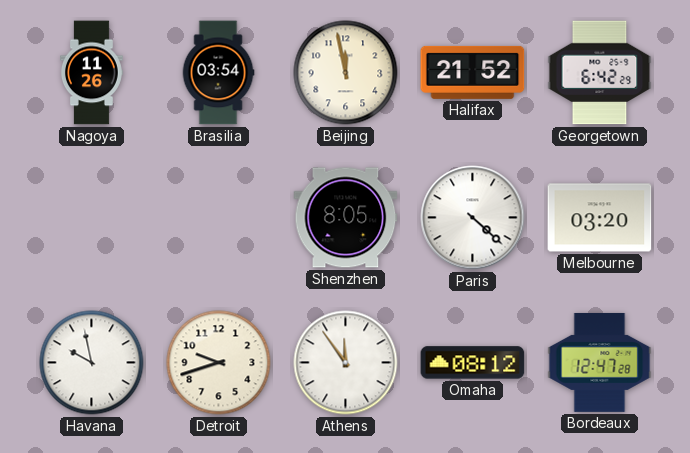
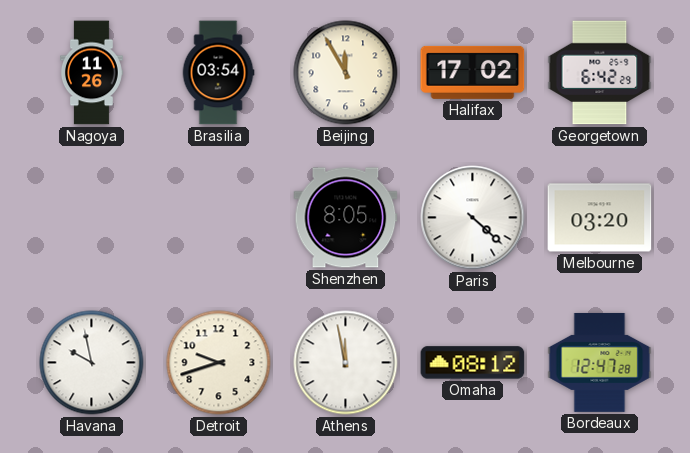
Beijing: 11:58 -> 11:55
Halifax: 21:52 -> 17:02
Athens: 11:54 -> 11:58
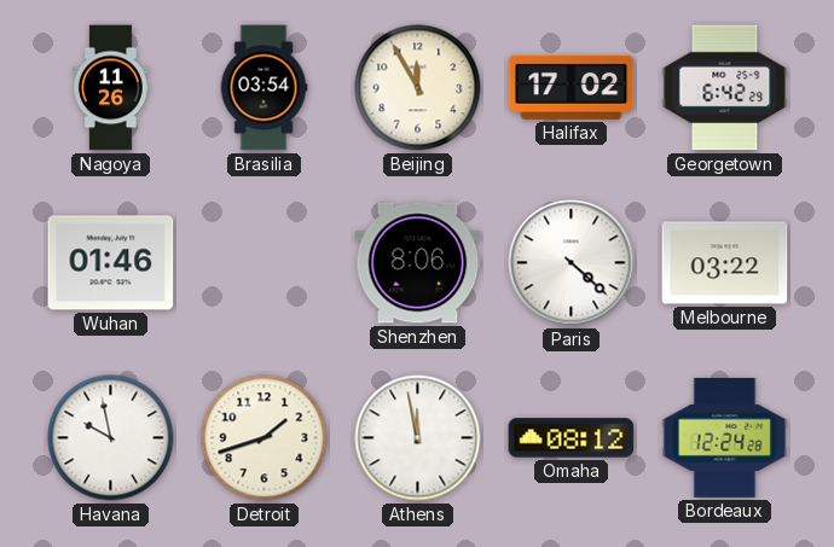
Wuhan: none -> 01:46
Shenzhen: 8:05 -> 8:06
Melbourne: 03:20 -> 03:22
Detroit: 9:42 -> 1:42
Bordeaux: 12:47 -> 12:24
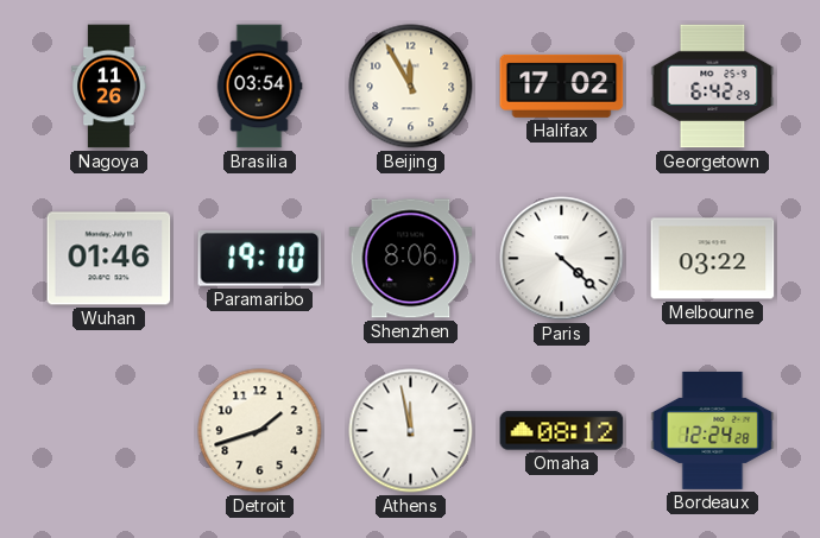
Paramaribo: none -> 19:10
Havana: 9:58 -> none
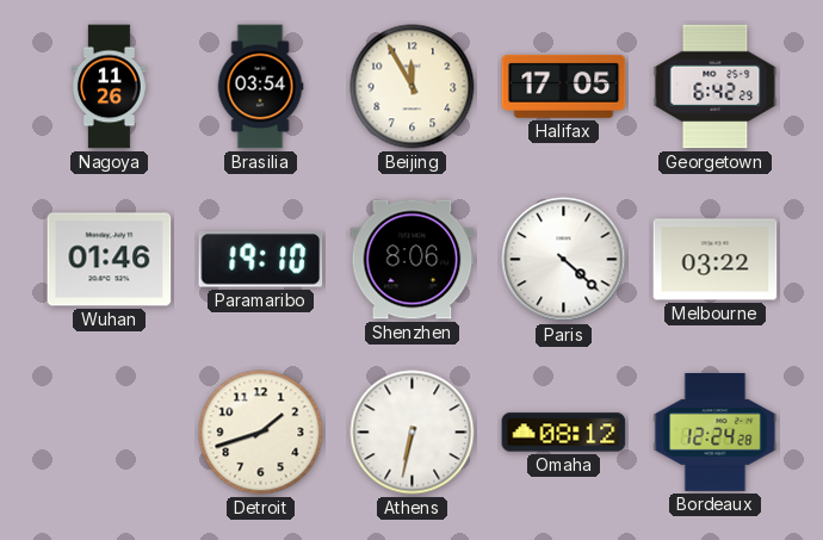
Halifax: 17:02 -> 17:05
Athens: 11:58 -> 6:32
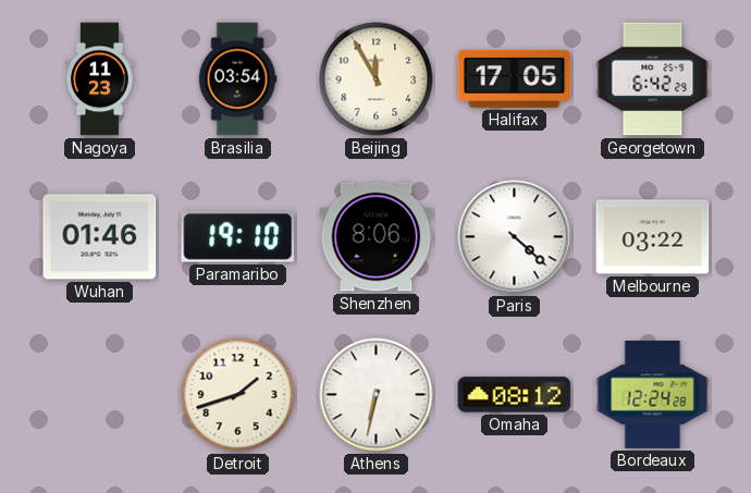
Nagoya: 11:26 -> 11:23
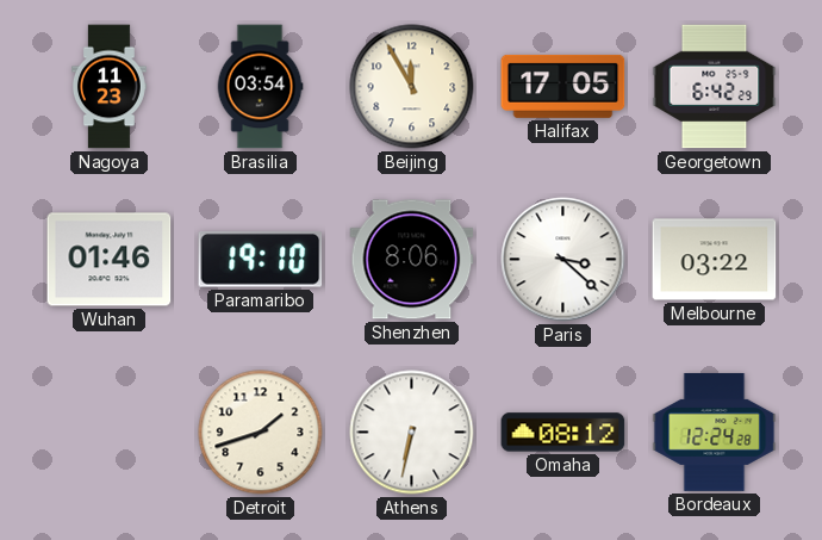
Paris: 4:22 -> 3:22
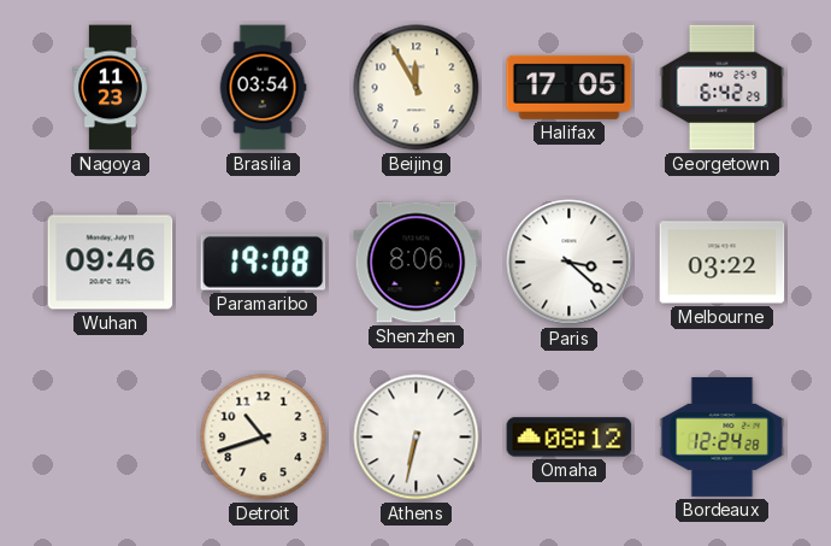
Wuhan: 01:46 -> 09:46
Paramaribo: 19:10 -> 19:08
Detroit: 1:42 -> 10:42
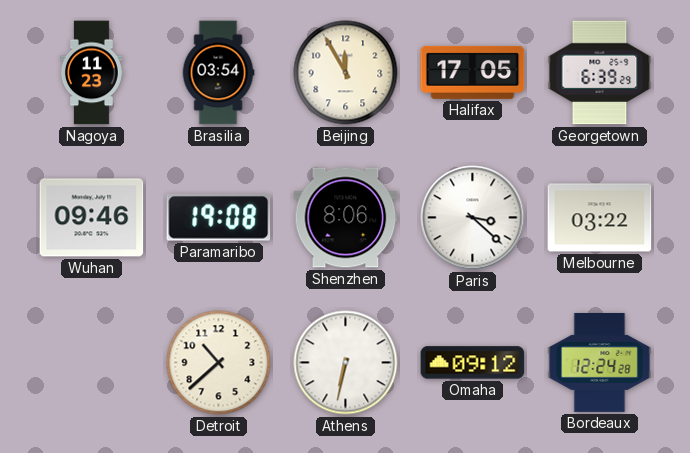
Georgetown: 6:42 -> 6:39
Detroit: 10:42 -> 10:38
Omaha: 08:12 -> 09:12
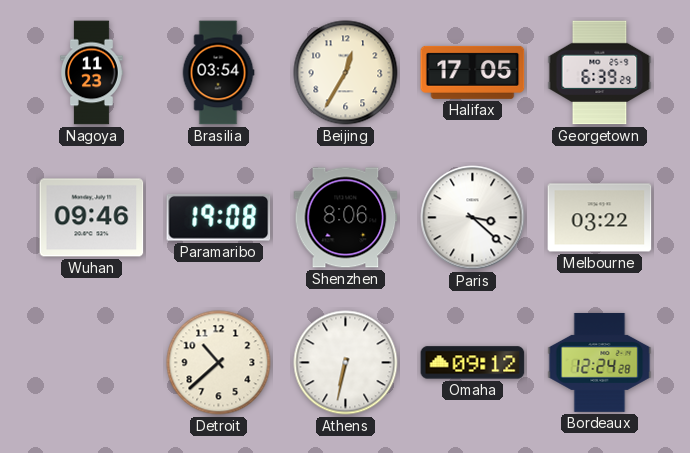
Beijing: 11:55 -> 12:35
